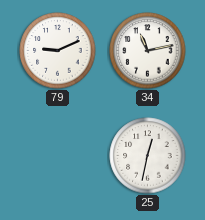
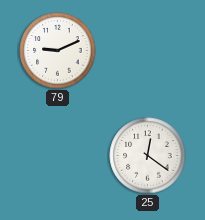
34: 11:13 -> none
25: 12:32 -> 12:21
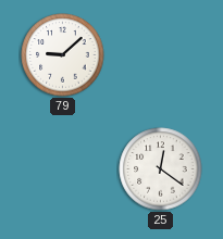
79: 9:11 -> 9:08
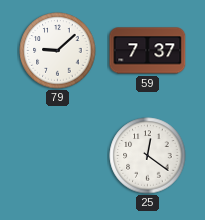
59: none -> 7:37
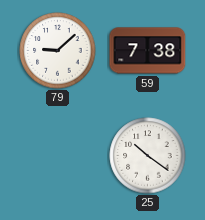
59: 7:37 -> 7:38
25: 12:21 -> 10:21
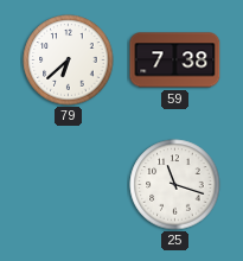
79: 9:08 -> 6:38
25: 10:21 -> 11:18
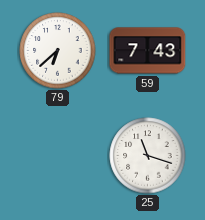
59: 7:38 -> 7:43
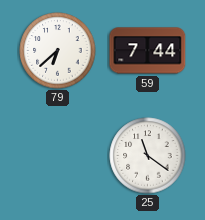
59: 7:43 -> 7:44
25: 11:18 -> 11:21
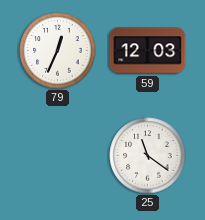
79: 6:38 -> 12:34
59: 7:44 -> 12:03
